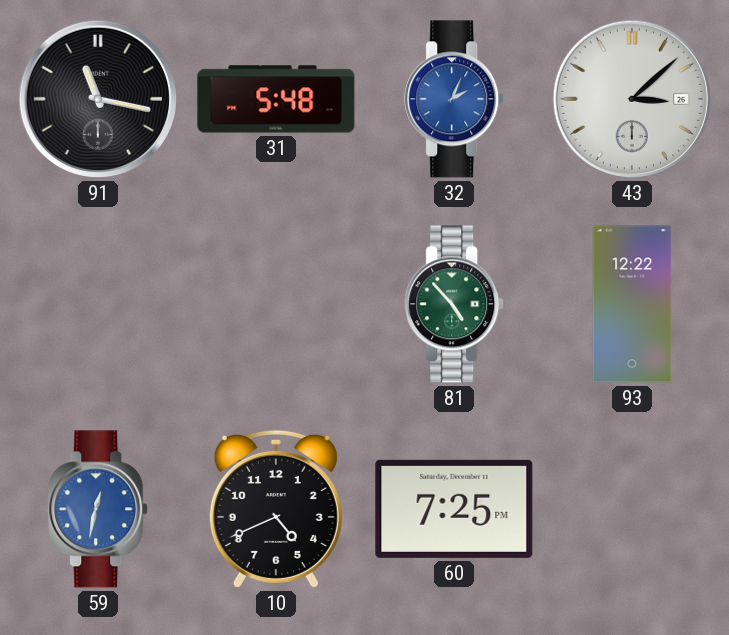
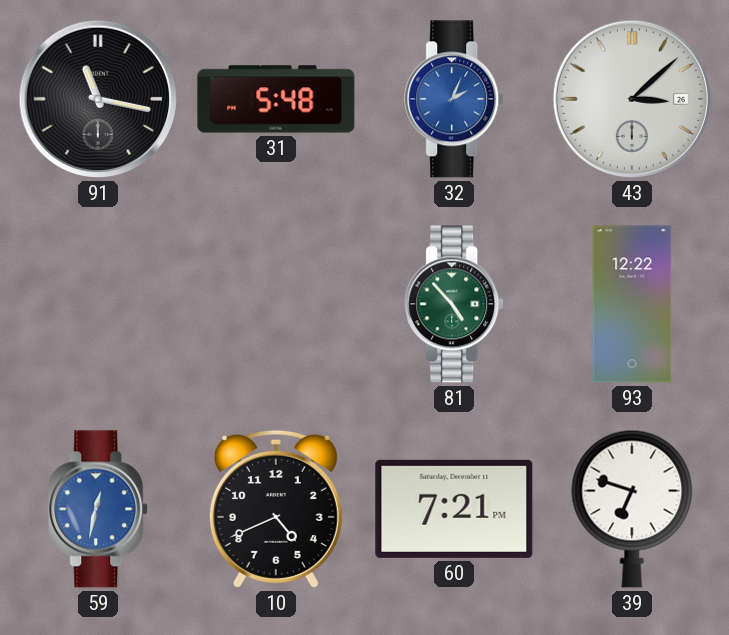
60: 7:25 -> 7:21
39: none -> 6:48
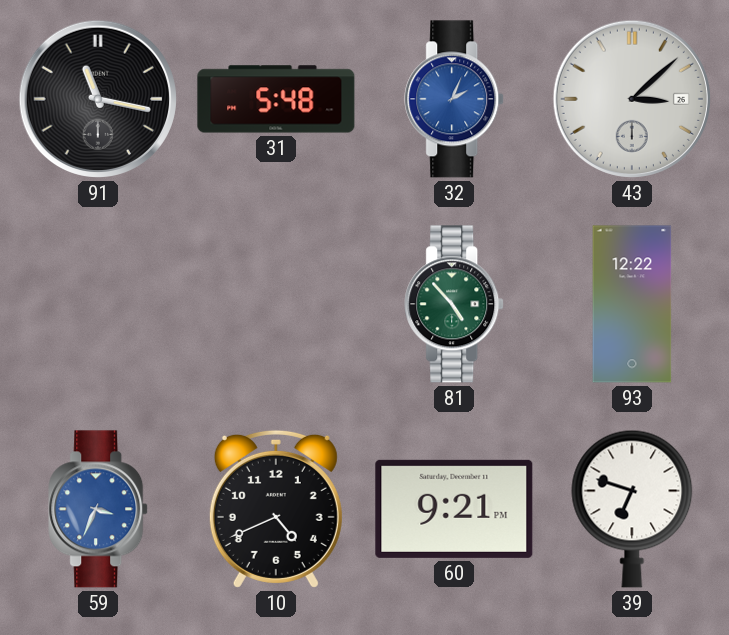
59: 12:32 -> 3:34
60: 7:21 -> 9:21
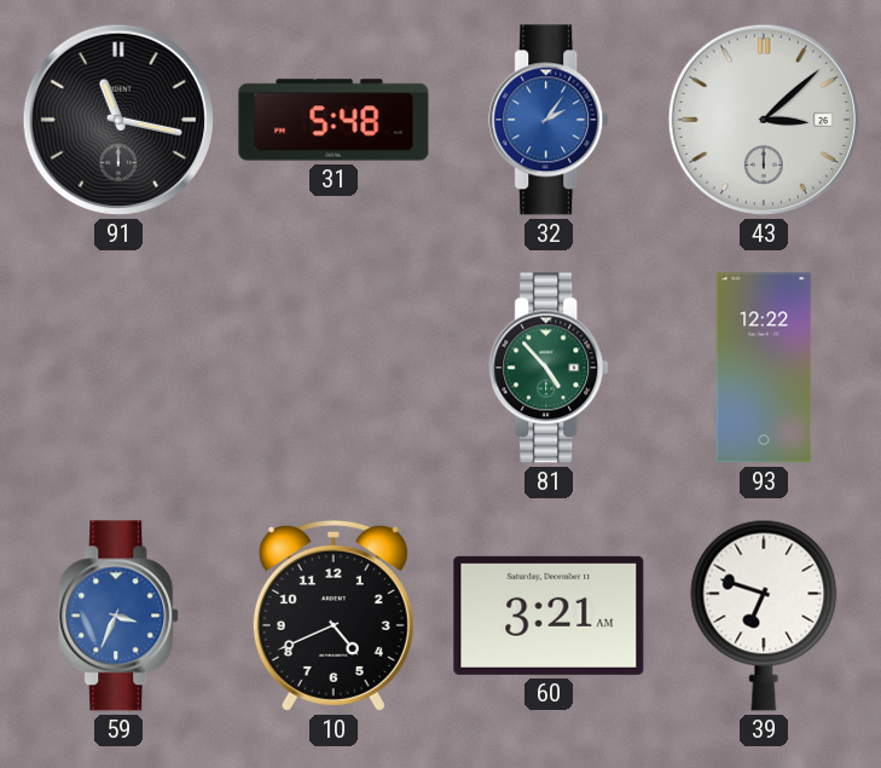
32: 2:04 -> 2:06
60: 9:21 -> 3:21
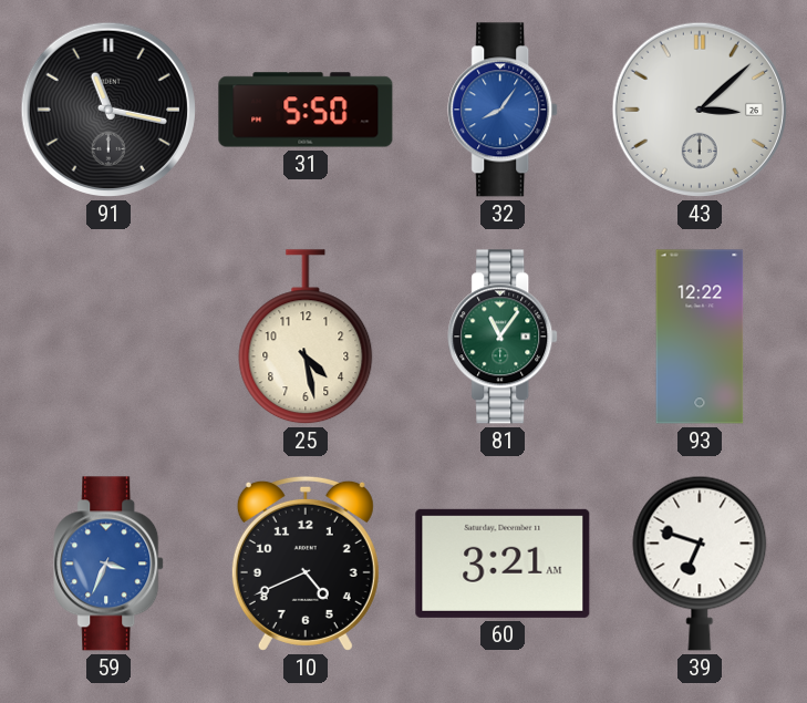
31: 5:48 -> 5:50
32: 2:06 -> 8:06
25: none -> 4:28
81: 4:53 -> 11:06
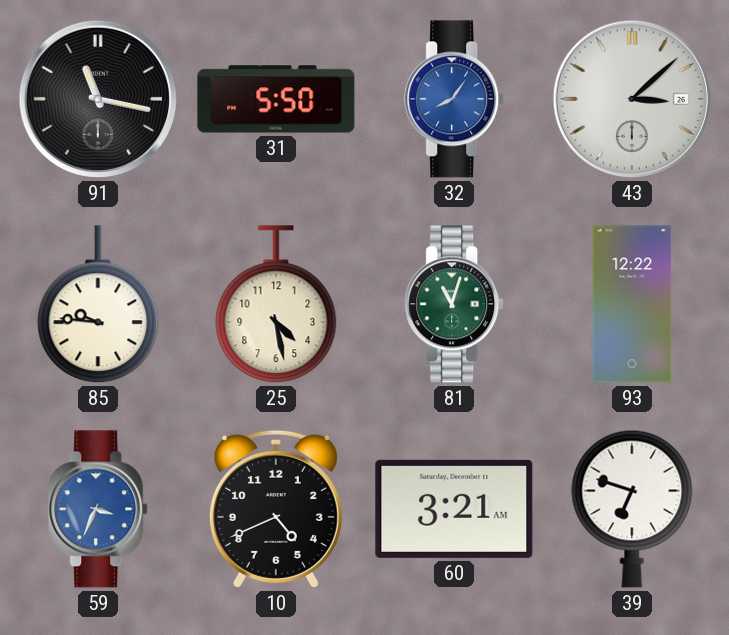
85: none -> 9:46
81: 11:06 -> 11:03
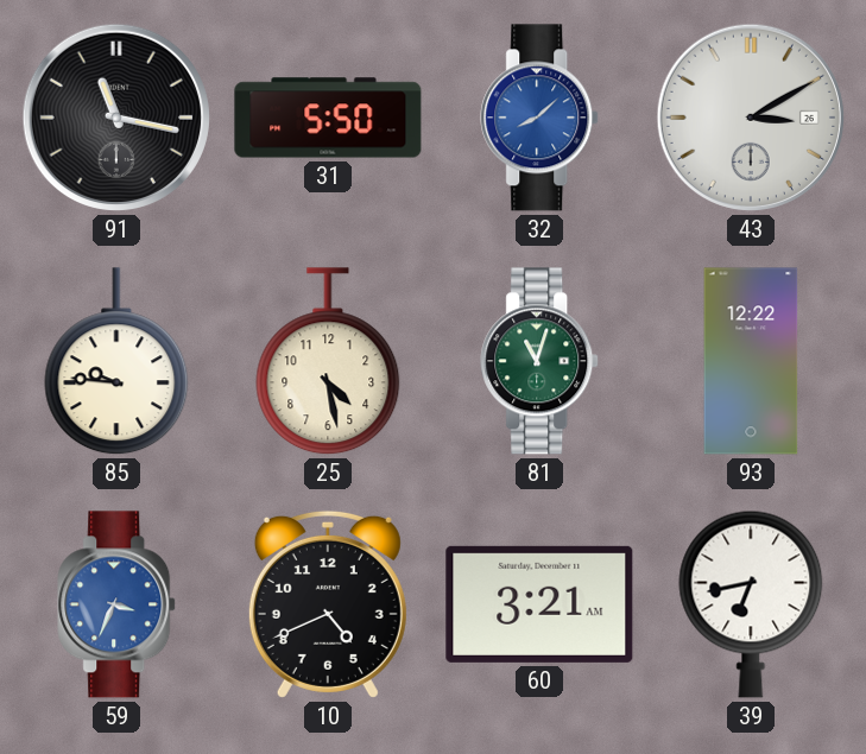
32: 8:06 -> 8:08
43: 3:08 -> 3:10
39: 6:48 -> 6:43
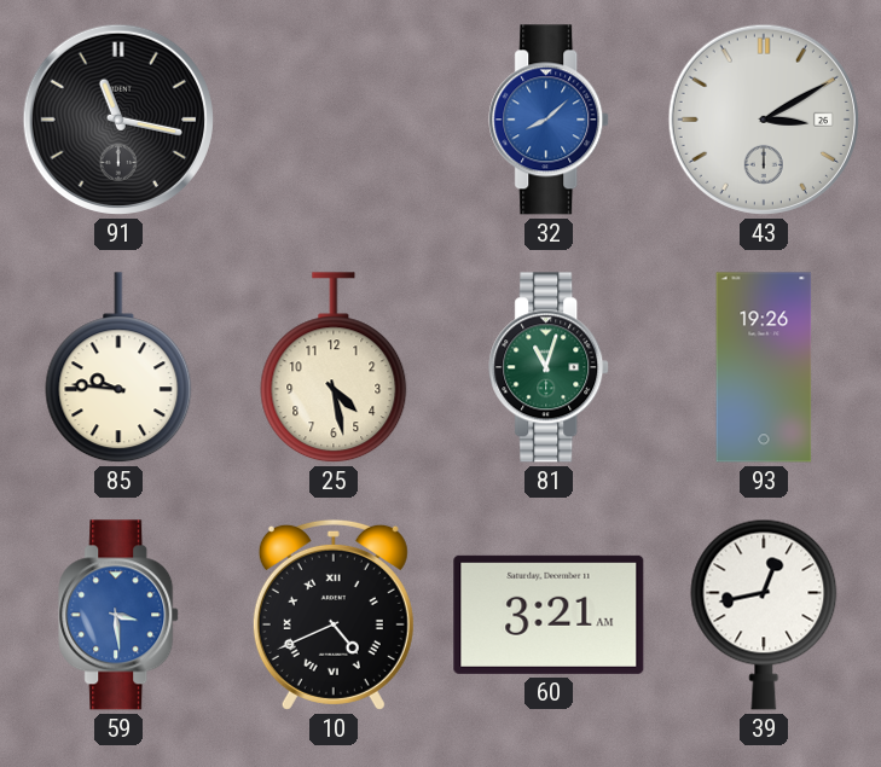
31: 5:50 -> none
93: 12:22 -> 19:26
59: 3:34 -> 3:29
10 numerals: Arabic -> Roman
39: 6:43 -> 12:43
